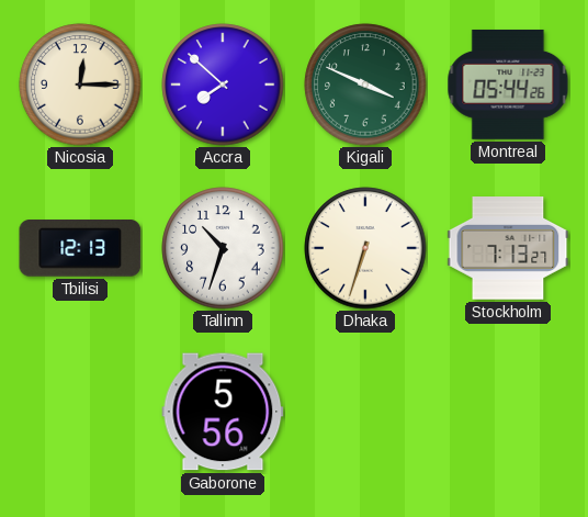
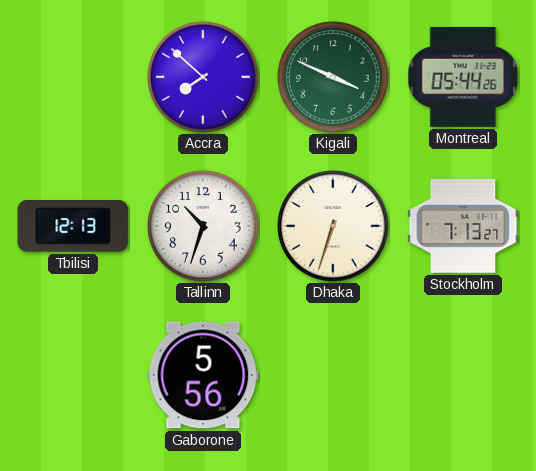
Nicosia: 12:15 -> none
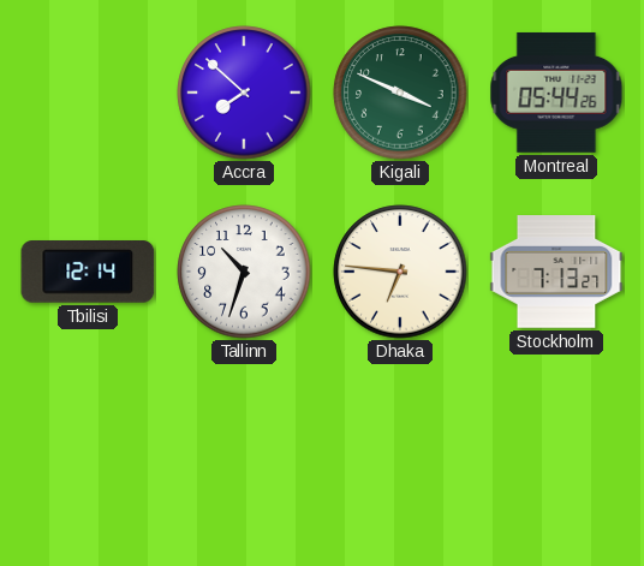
Tbilisi: 12:13 -> 12:14
Dhaka: 6:33 -> 6:46
Gaborone: 5:56 -> none
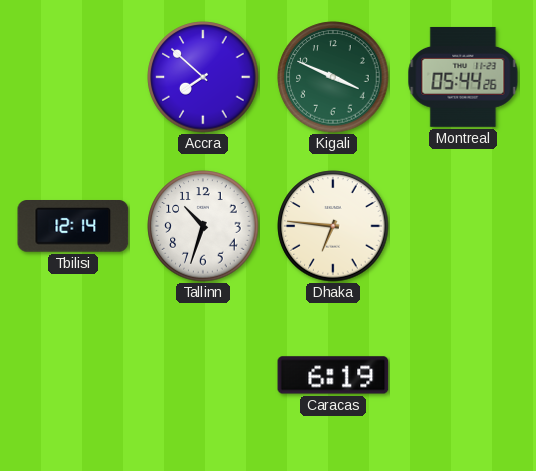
Stockholm: 7:13 -> none
Caracas: none -> 6:19
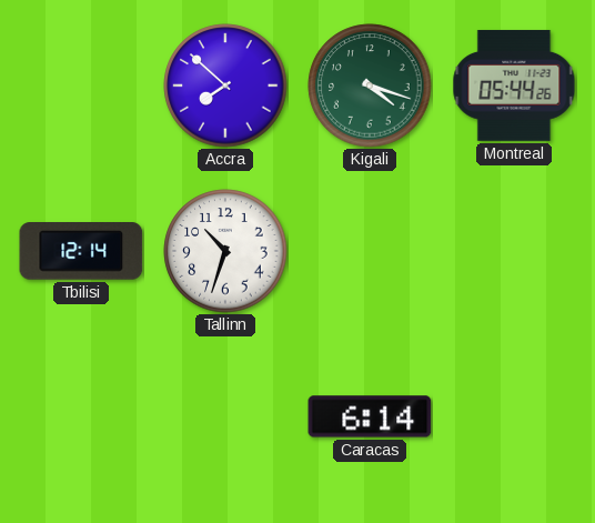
Kigali: 3:49 -> 4:18
Dhaka: 6:46 -> none
Caracas: 6:19 -> 6:14
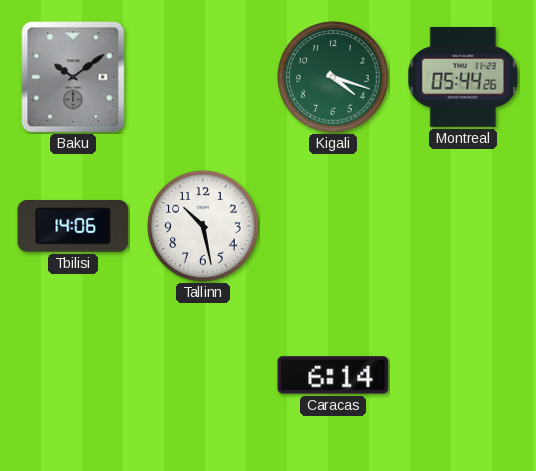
Baku: none -> 10:09
Accra: 7:52 -> none
Tbilisi: 12:14 -> 14:06
Tallinn: 10:33 -> 10:28
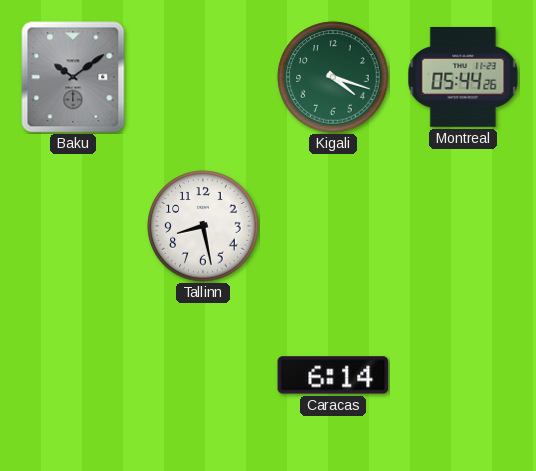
Tbilisi: 14:06 -> none
Tallinn: 10:28 -> 8:28
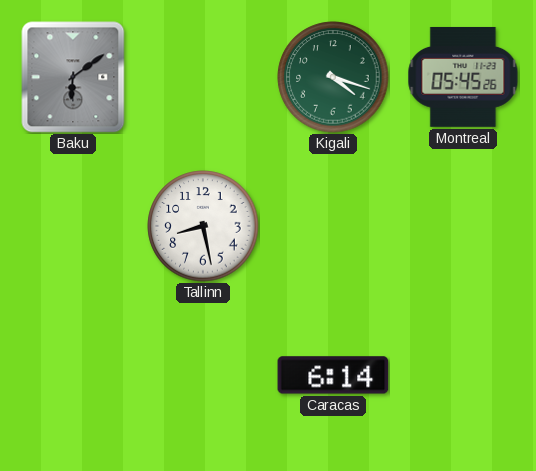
Baku: 10:09 -> 6:09
Montreal: 05:44 -> 05:45
